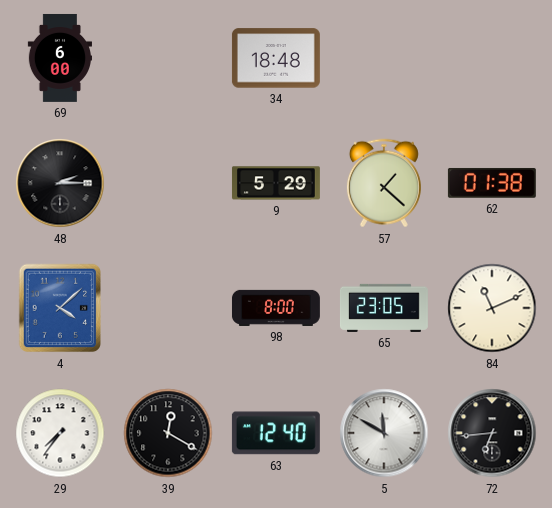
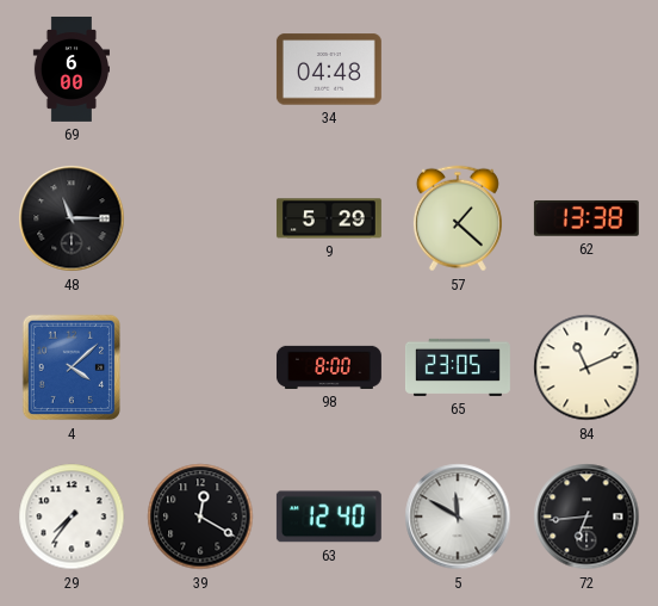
34: 18:48 -> 04:48
48: 2:15 -> 11:15
62: 01:38 -> 13:38
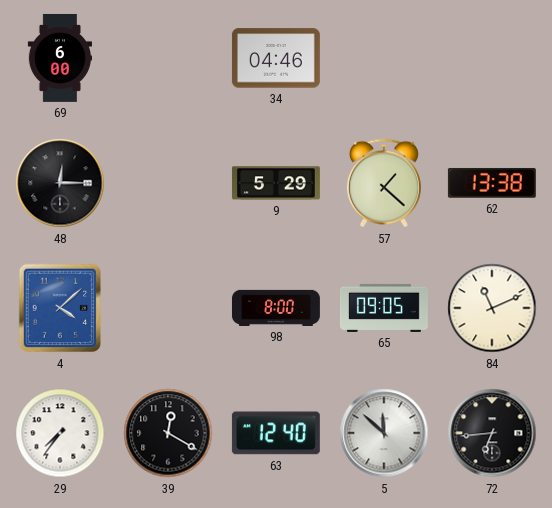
34: 04:48 -> 04:46
48: 11:15 -> 12:15
65: 23:05 -> 09:05
5: 11:50 -> 11:52
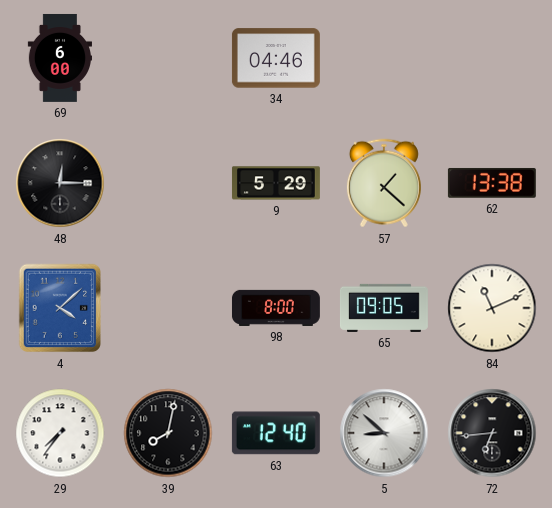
39: 12:20 -> 8:02
5: 11:52 -> 8:52
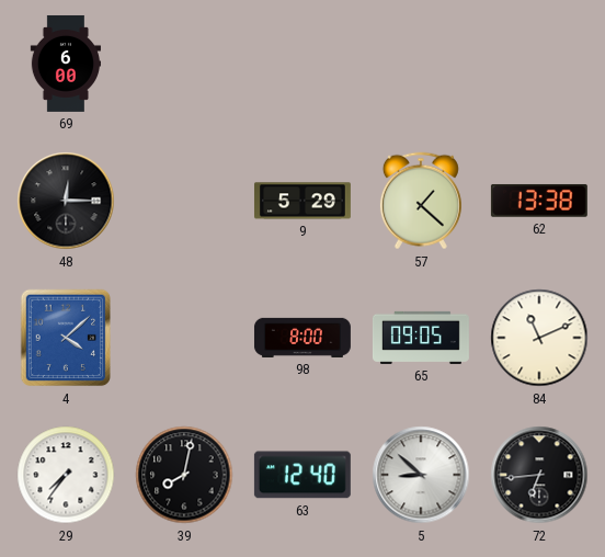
34: 04:46 -> none
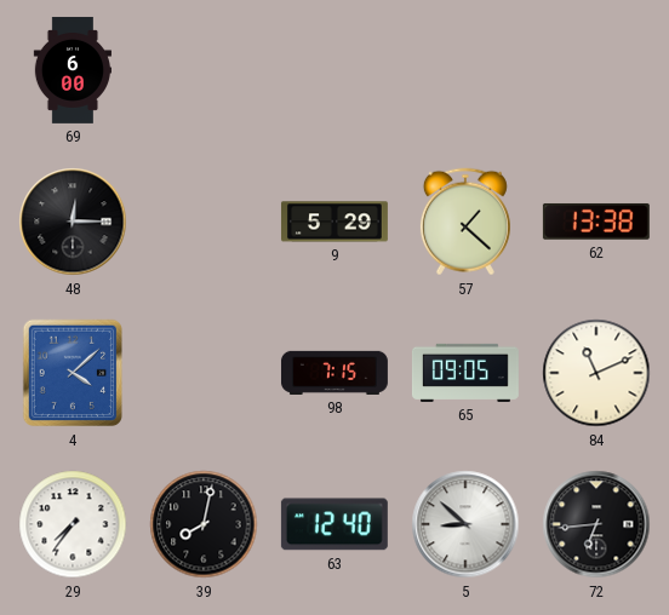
98: 8:00 -> 7:15
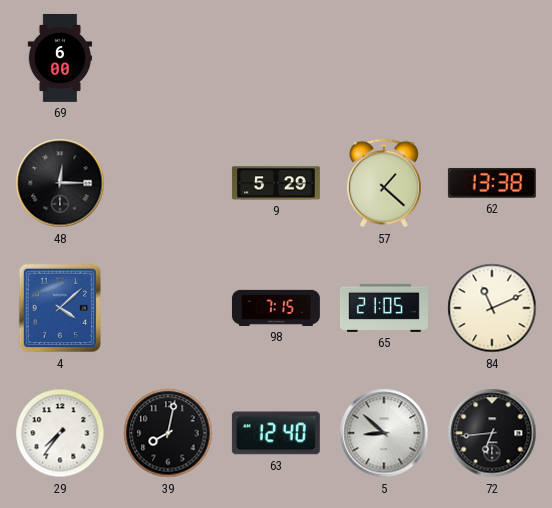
65: 09:05 -> 21:05
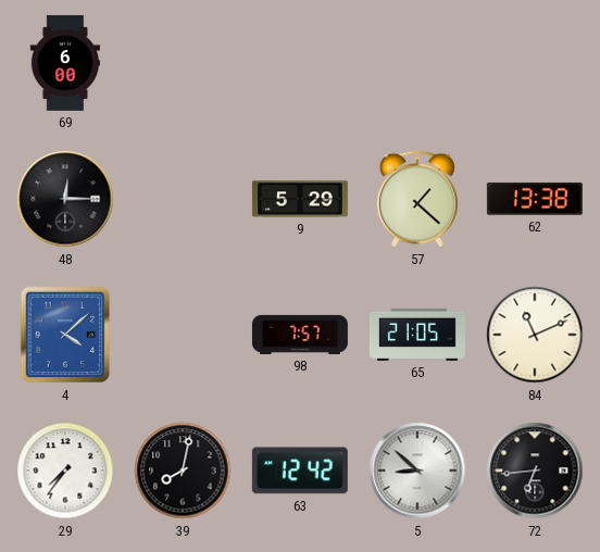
98: 7:15 -> 7:57
63: 12:40 -> 12:42
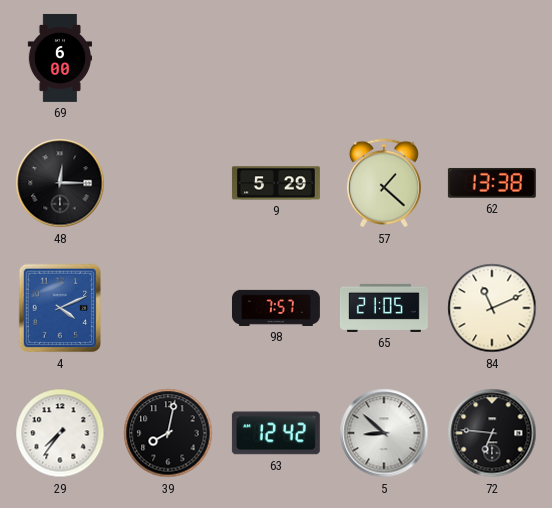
4: 4:08 -> 4:11
72: 6:44 -> 6:46
